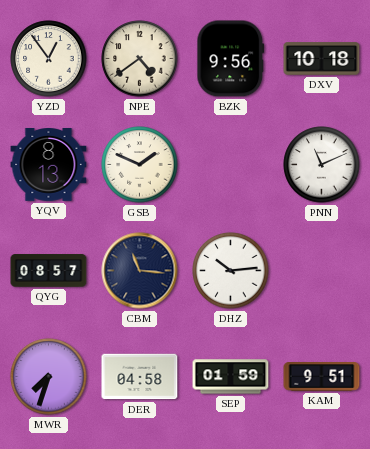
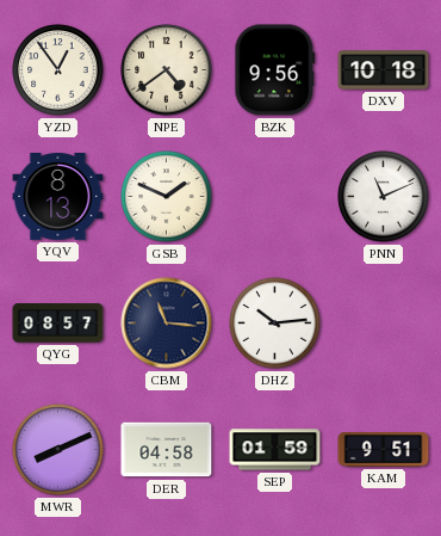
MWR: 7:33 -> 8:11
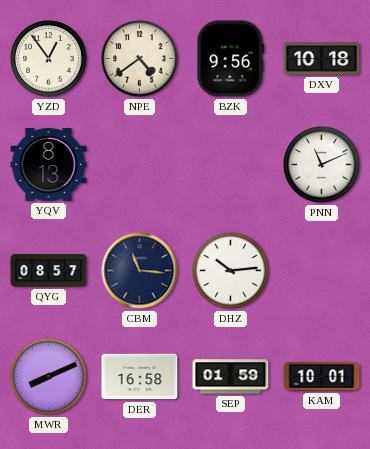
GSB: 1:49 -> none
DER: 04:58 -> 16:58
KAM: 9:51 -> 10:01
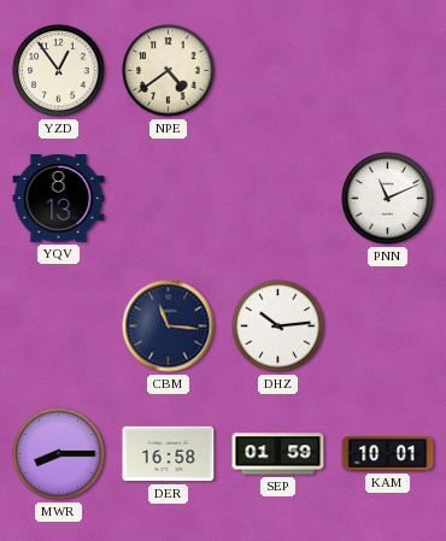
BZK: 9:56 -> none
DXV: 10:18 -> none
QYG: 08:57 -> none
MWR: 8:11 -> 8:15
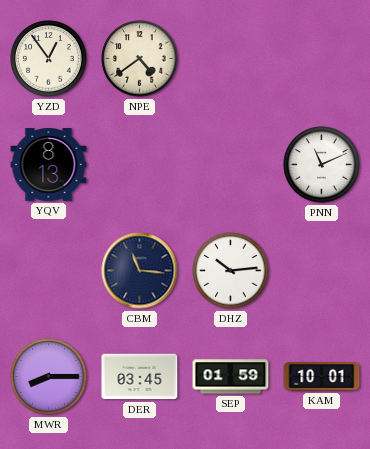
DER: 16:58 -> 03:45
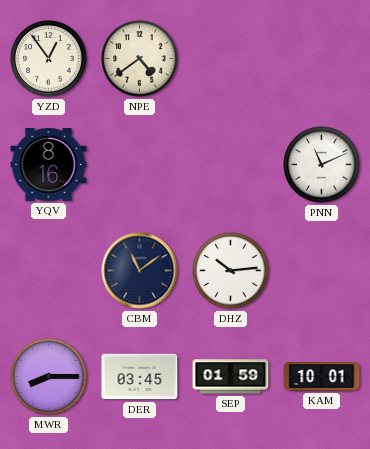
YQV: 8:13 -> 8:16
CBM: 11:16 -> 11:09
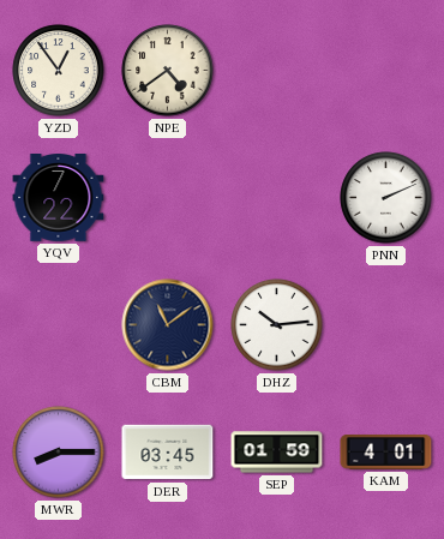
YQV: 8:16 -> 7:22
PNN: 11:11 -> 2:11
KAM: 10:01 -> 4:01
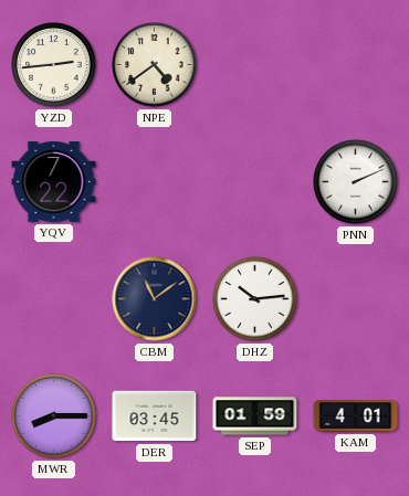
YZD: 12:54 -> 2:44
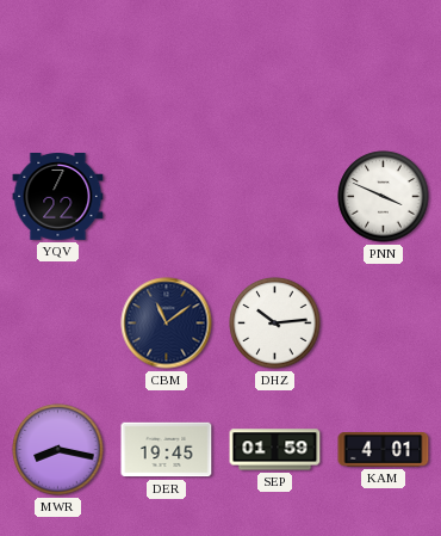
YZD: 2:44 -> none
NPE: 4:39 -> none
PNN: 2:11 -> 3:49
MWR: 8:15 -> 8:17
DER: 03:45 -> 19:45
